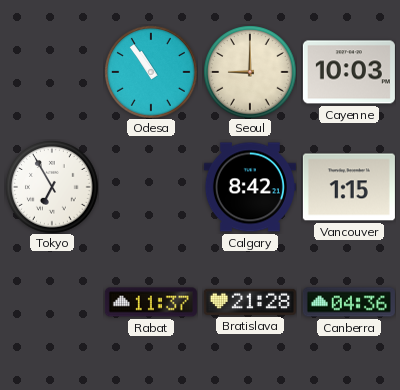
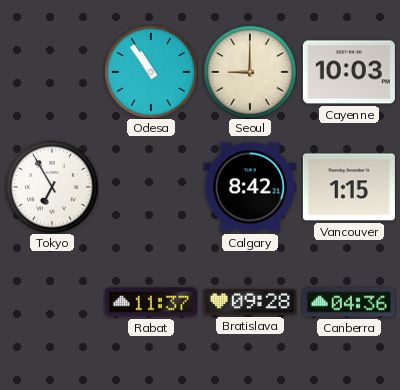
Bratislava: 21:28 -> 09:28
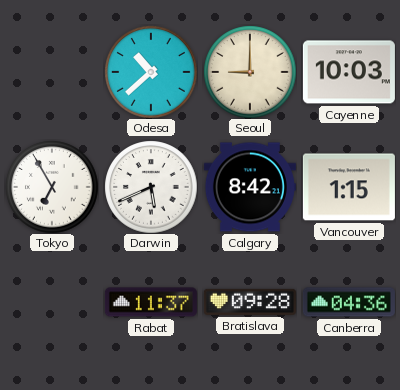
Odesa: 10:54 -> 10:38
Darwin: none -> 5:41
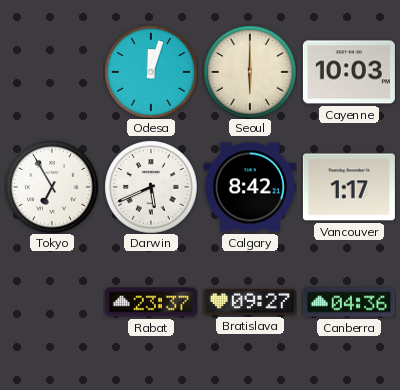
Odesa: 10:38 -> 12:03
Seoul: 9:00 -> 6:00
Vancouver: 1:15 -> 1:17
Rabat: 11:37 -> 23:37
Bratislava: 09:28 -> 09:27
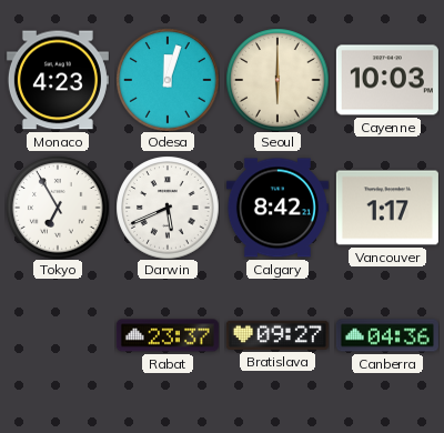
Monaco: none -> 4:23
